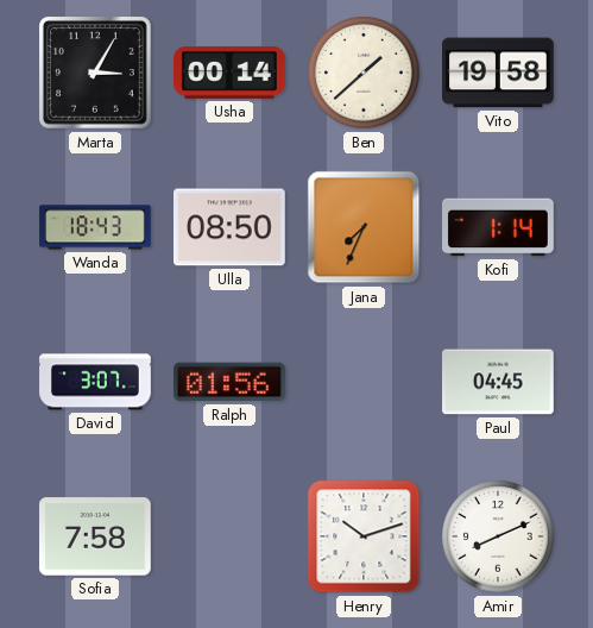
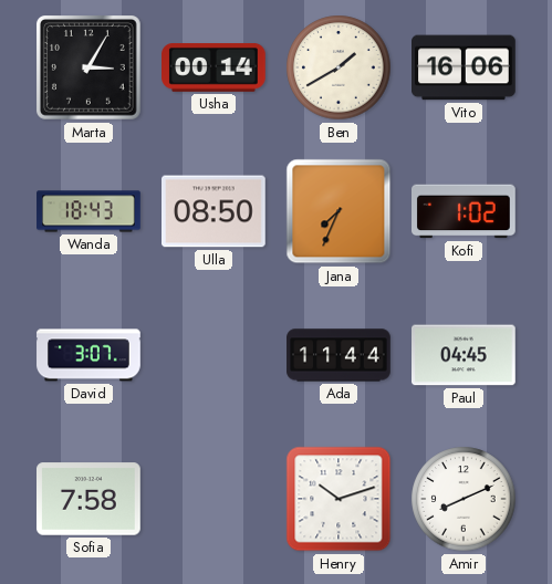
Ben: 1:38 -> 1:40
Vito: 19:58 -> 16:06
Kofi: 1:14 -> 1:02
Ralph: 01:56 -> none
Ada: none -> 11:44
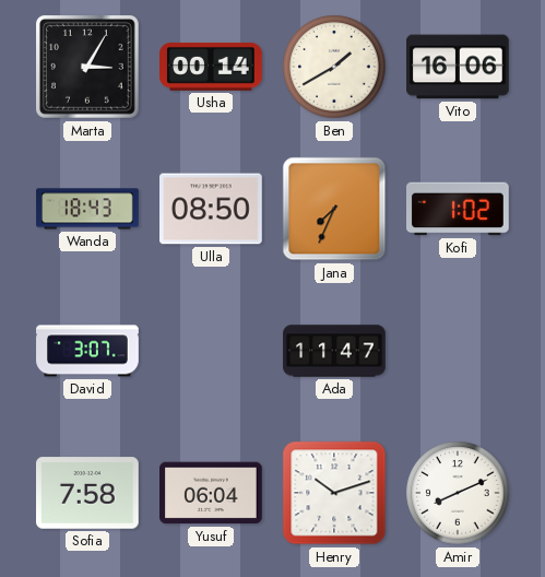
Ada: 11:44 -> 11:47
Paul: 04:45 -> none
Yusuf: none -> 06:04
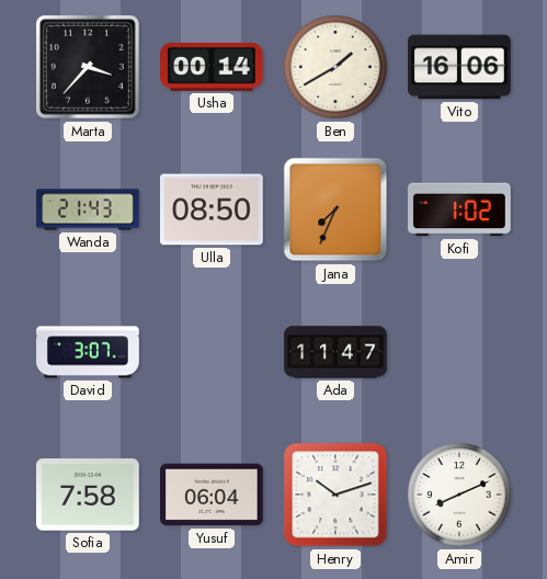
Marta: 3:05 -> 3:37
Wanda: 18:43 -> 21:43
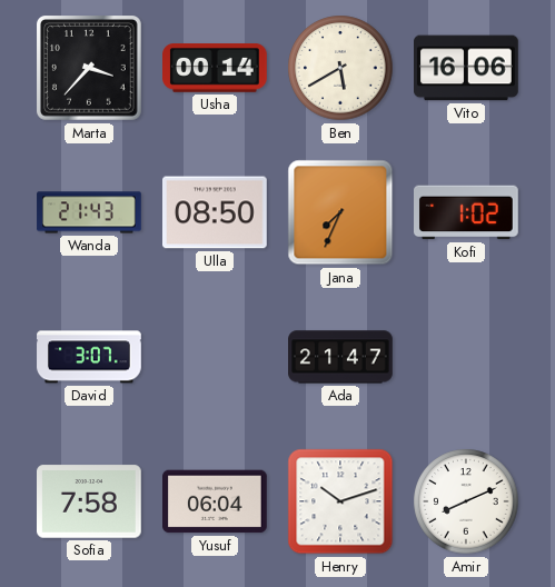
Ben: 1:40 -> 5:40
Ada: 11:47 -> 21:47
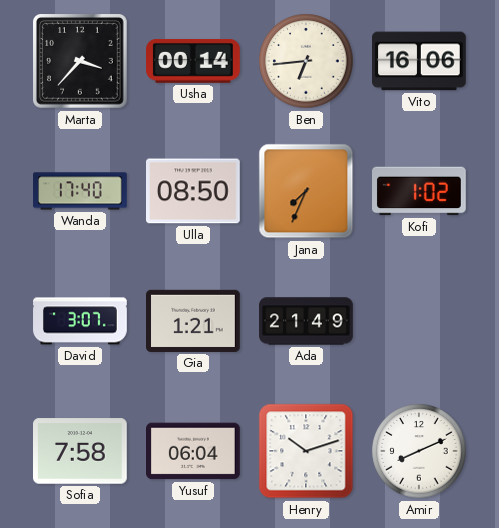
Ben: 5:40 -> 6:44
Wanda: 21:43 -> 17:40
Gia: none -> 1:21
Ada: 21:47 -> 21:49
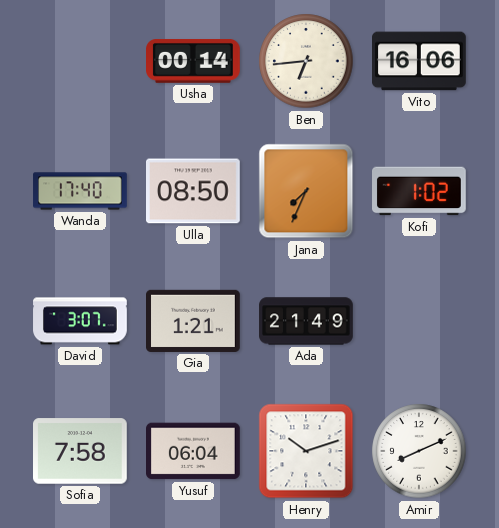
Marta: 3:37 -> none
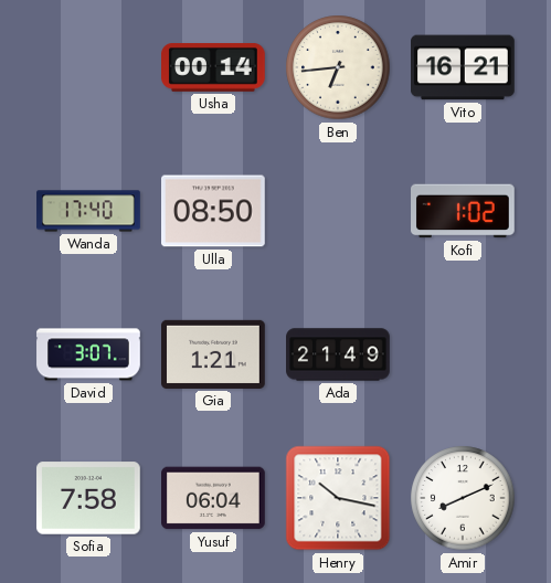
Vito: 16:06 -> 16:21
Jana: 7:34 -> none
Henry: 10:12 -> 10:17
